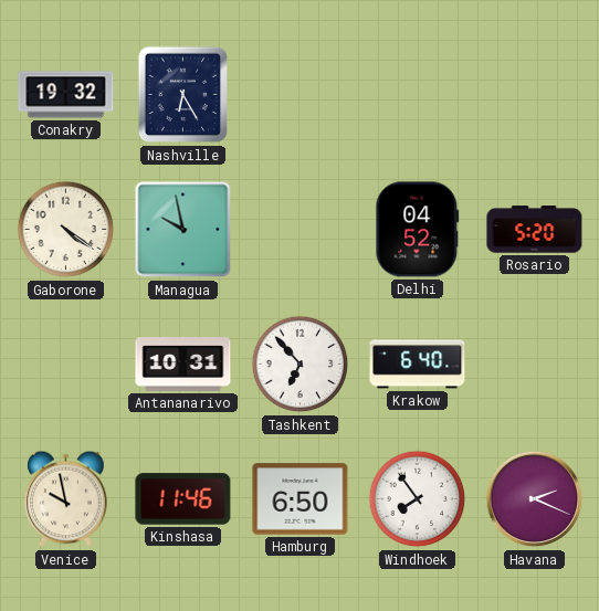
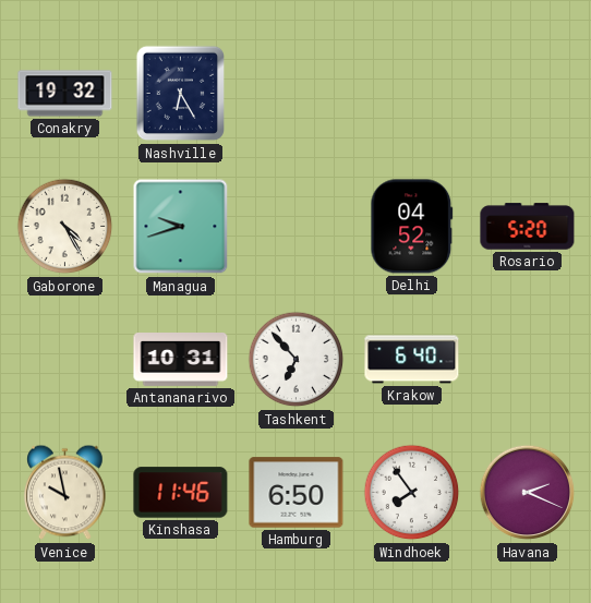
Gaborone: 4:21 -> 4:25
Managua: 9:58 -> 9:42
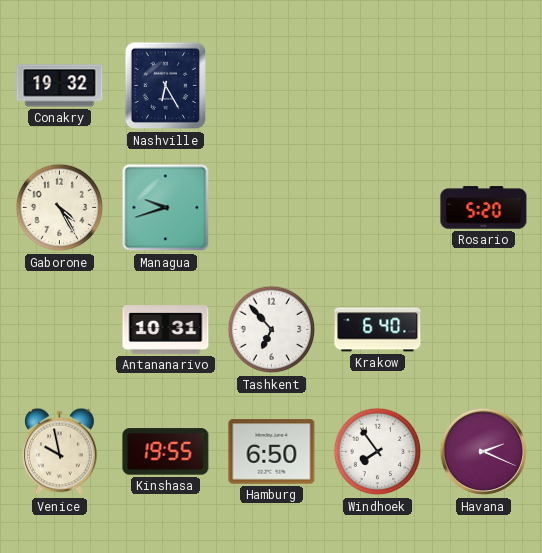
Delhi: 04:52 -> none
Kinshasa: 11:46 -> 19:55
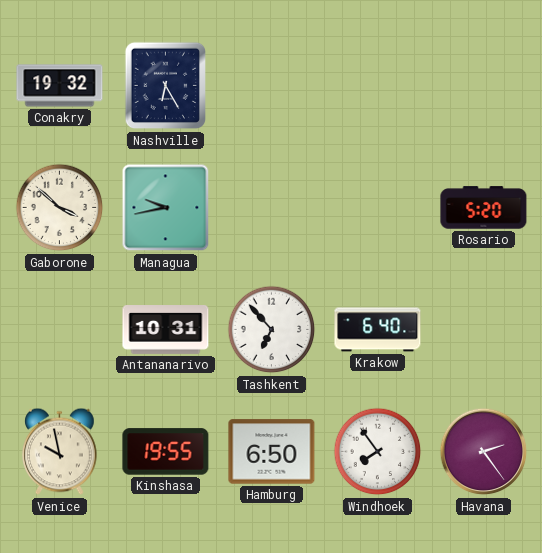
Gaborone: 4:25 -> 3:52
Managua: 9:42 -> 9:43
Havana: 2:19 -> 2:24
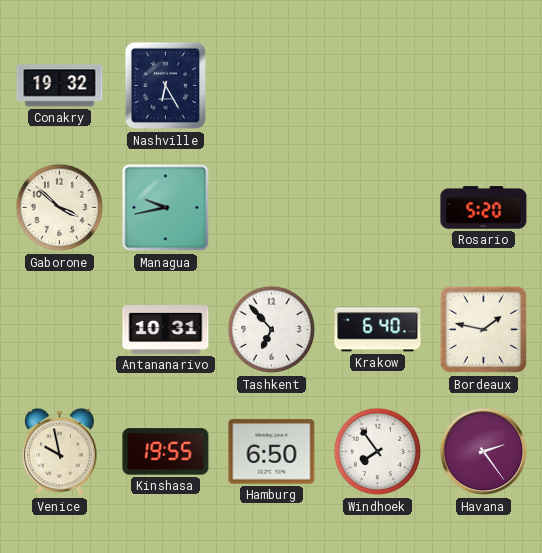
Bordeaux: none -> 1:47
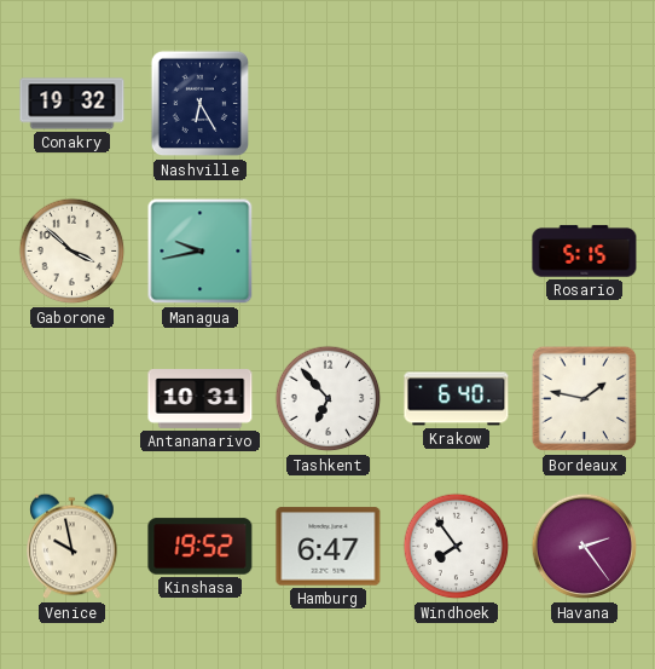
Rosario: 5:20 -> 5:15
Kinshasa: 19:55 -> 19:52
Hamburg: 6:50 -> 6:47
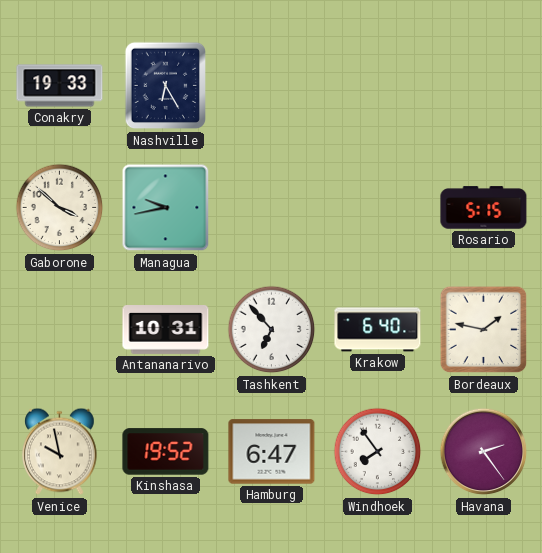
Conakry: 19:32 -> 19:33
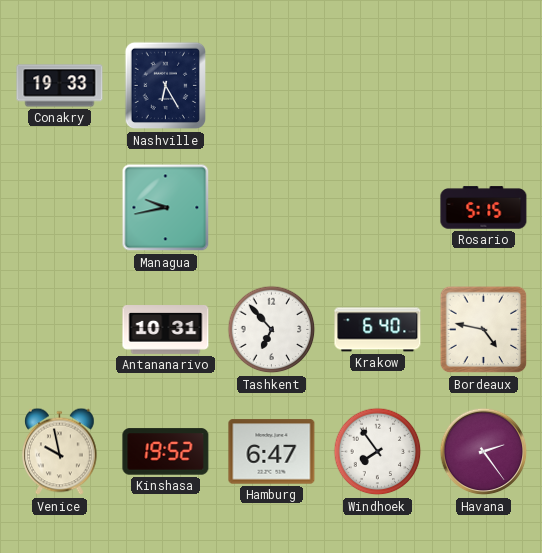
Gaborone: 3:52 -> none
Bordeaux: 1:47 -> 4:47
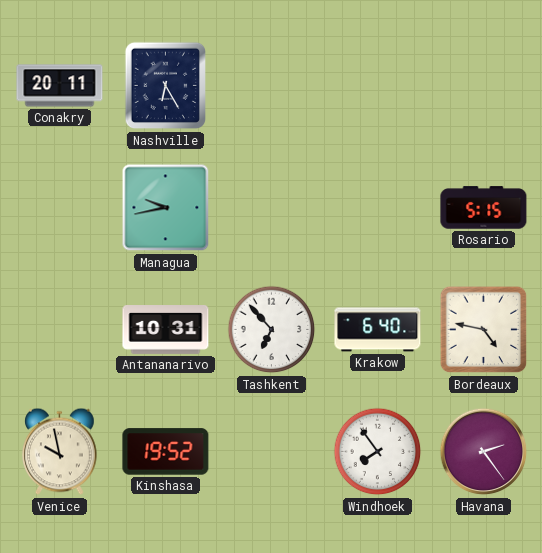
Conakry: 19:33 -> 20:11
Hamburg: 6:47 -> none
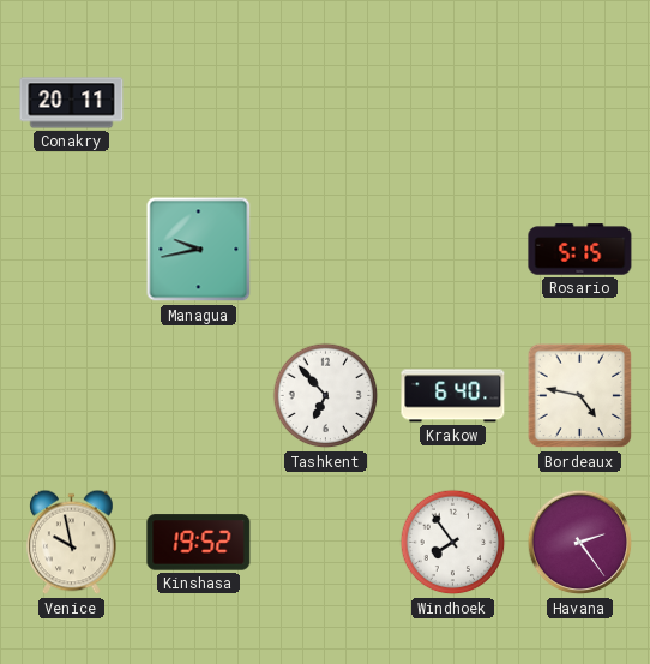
Nashville: 6:25 -> none
Antananarivo: 10:31 -> none
